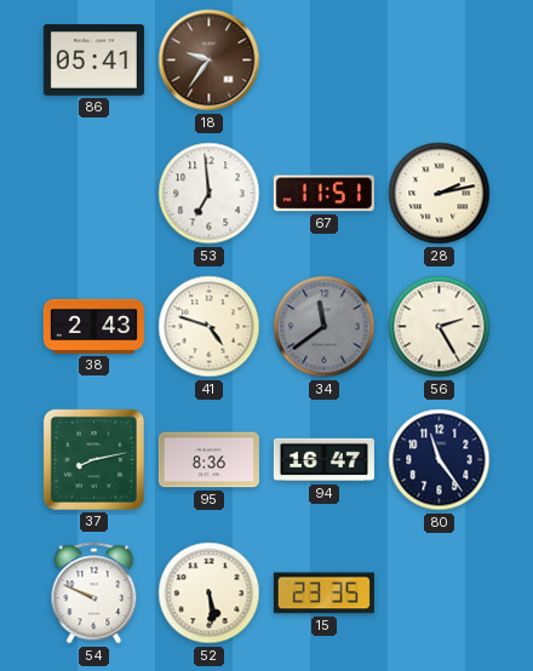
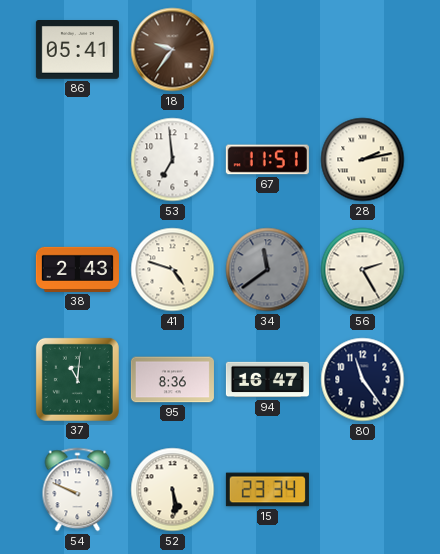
37: 8:13 -> 11:01
15: 23:35 -> 23:34
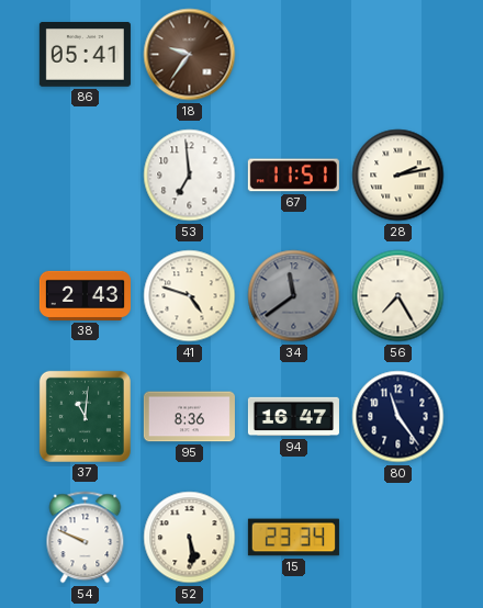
56: 2:25 -> 7:25
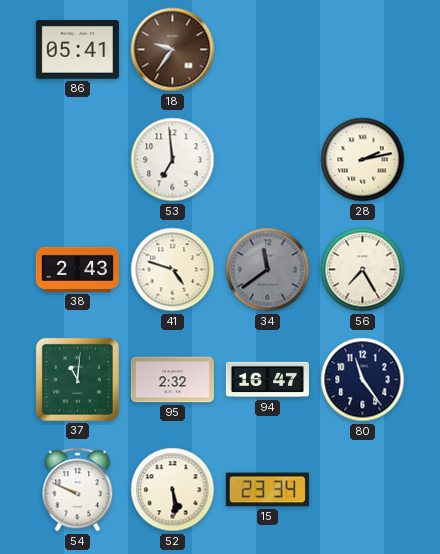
67: 11:51 -> none
95: 8:36 -> 2:32
